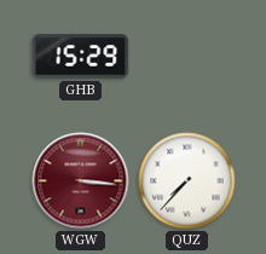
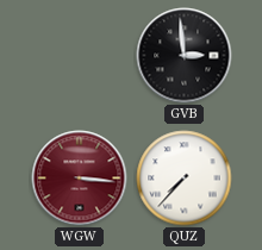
GHB: 15:29 -> none
GVB: none -> 2:59
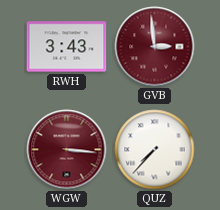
RWH: none -> 3:43
GVB dial: black -> burgundy
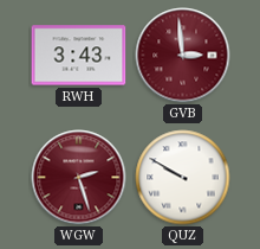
WGW: 3:16 -> 2:27
QUZ: 7:37 -> 9:50
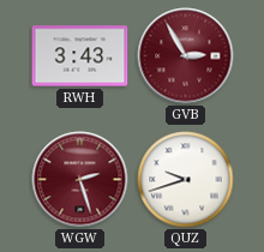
GVB: 2:59 -> 2:55
QUZ: 9:50 -> 9:42
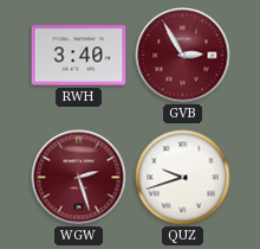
RWH: 3:43 -> 3:40
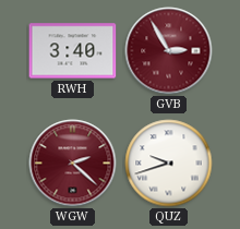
WGW: 2:27 -> 2:22
